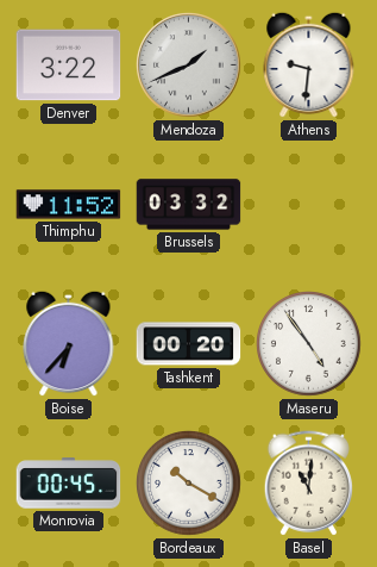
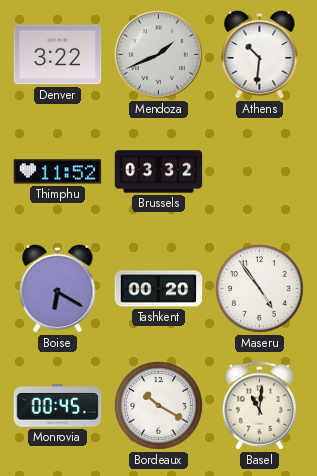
Athens: 9:31 -> 10:31
Boise: 6:37 -> 6:20
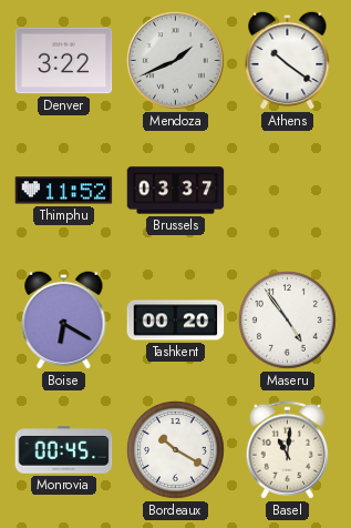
Athens: 10:31 -> 10:21
Brussels: 03:32 -> 03:37
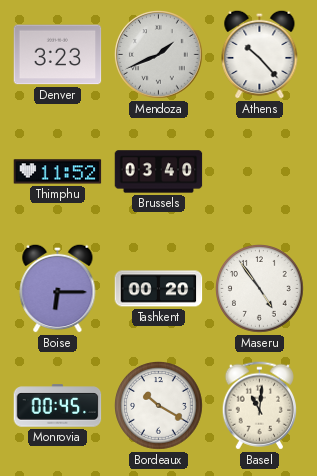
Denver: 3:22 -> 3:23
Athens: 10:21 -> 10:23
Brussels: 03:37 -> 03:40
Boise: 6:20 -> 6:15
